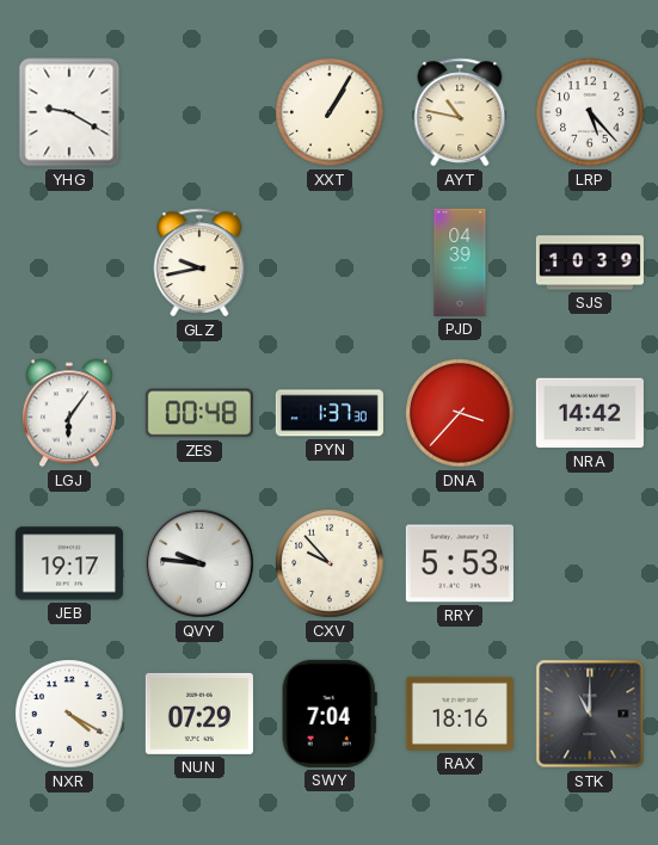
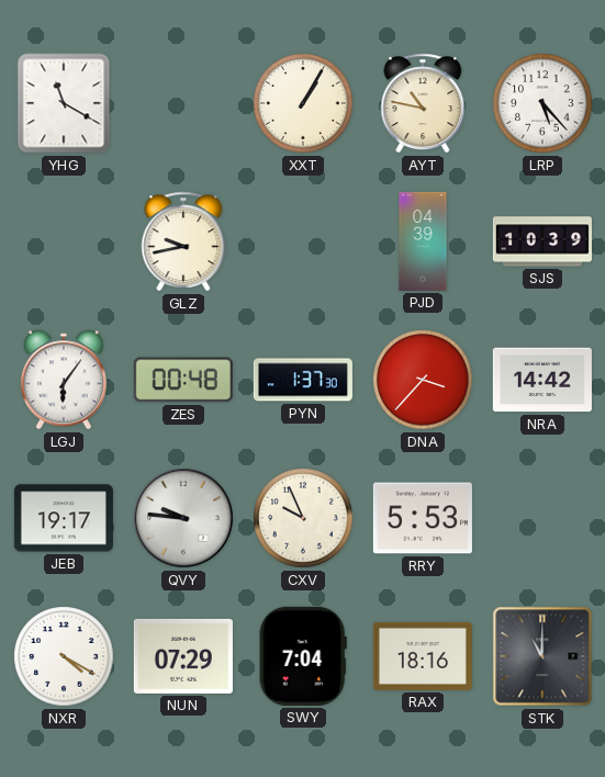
YHG: 9:20 -> 11:20
CXV: 9:53 -> 9:56
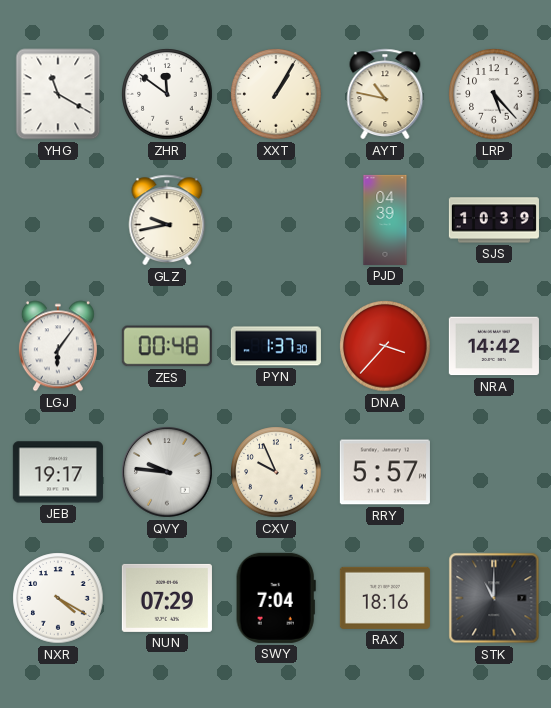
ZHR: none -> 11:51
RRY: 5:53 -> 5:57
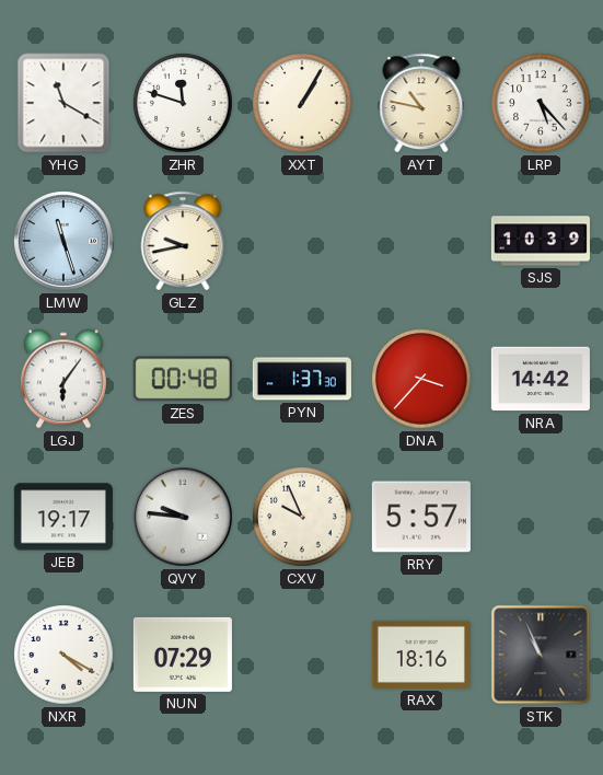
ZHR: 11:51 -> 11:48
LMW: none -> 11:27
PJD: 04:39 -> none
SWY: 7:04 -> none
STK: 11:00 -> 10:56
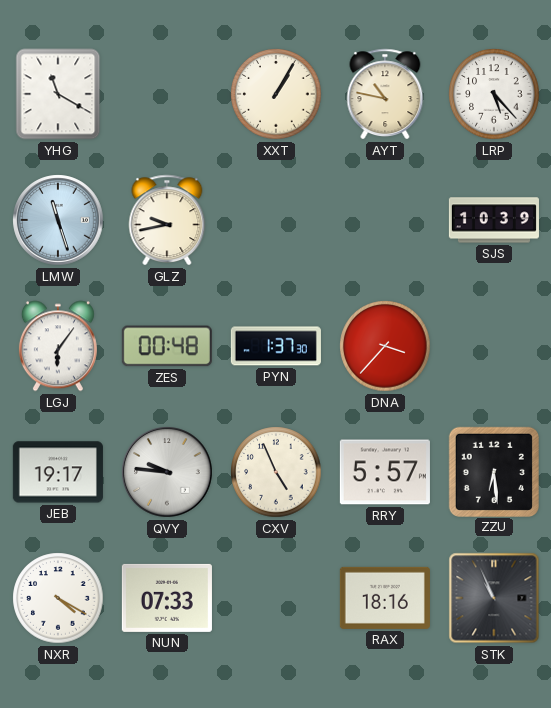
ZHR: 11:48 -> none
NRA: 14:42 -> none
CXV: 9:56 -> 4:56
ZZU: none -> 6:29
NUN: 07:29 -> 07:33
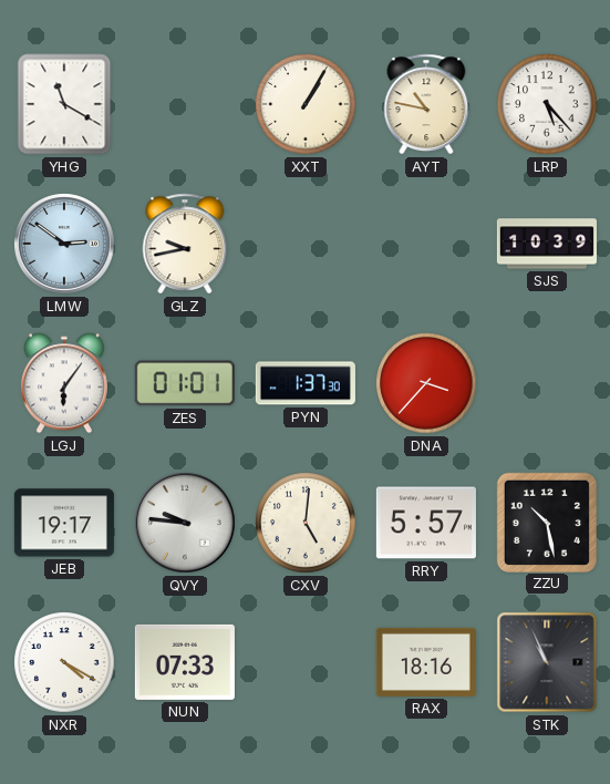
LMW: 11:27 -> 2:51
ZES: 00:48 -> 01:01
CXV: 4:56 -> 5:01
ZZU: 6:29 -> 10:28
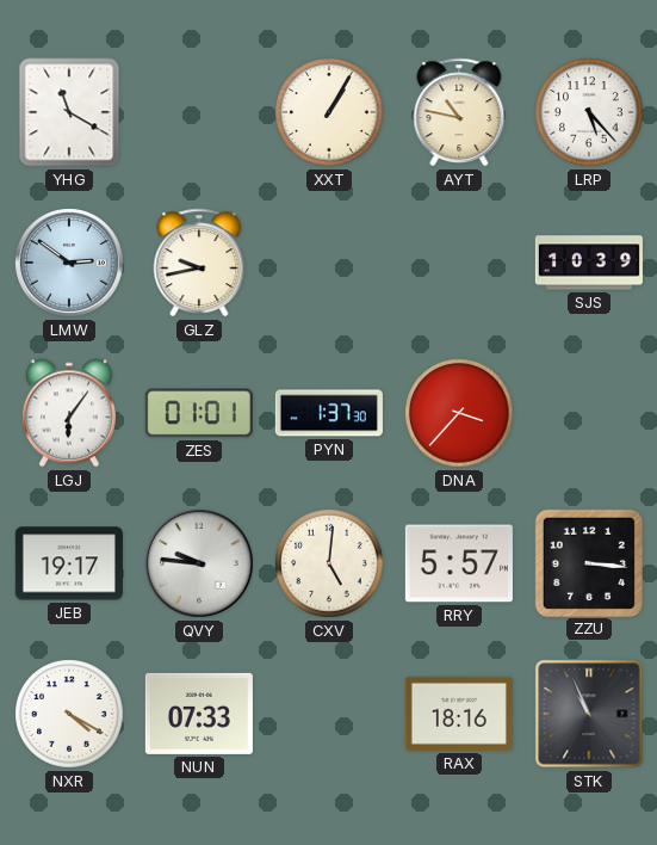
ZZU: 10:28 -> 3:16
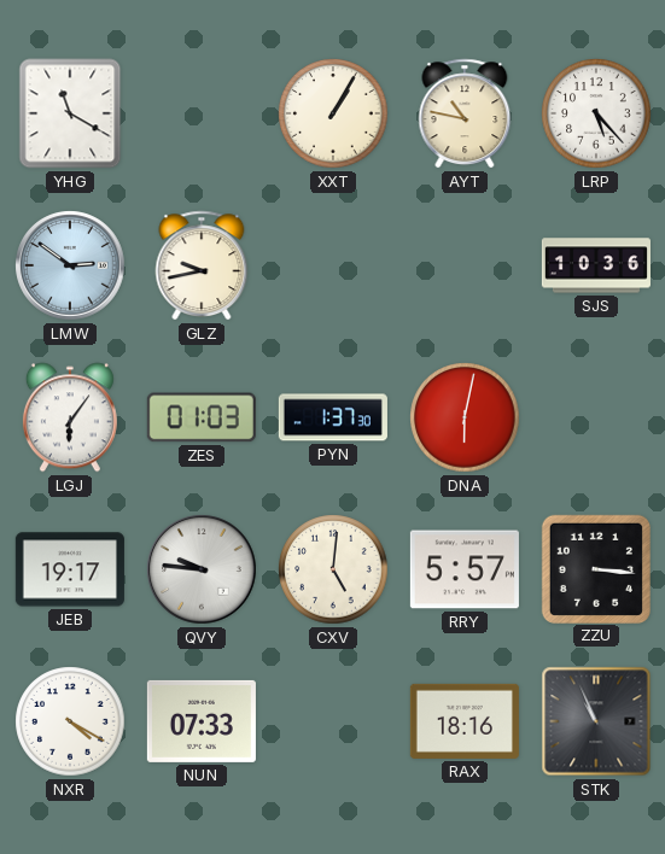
SJS: 10:39 -> 10:36
ZES: 01:01 -> 01:03
DNA: 3:37 -> 6:02
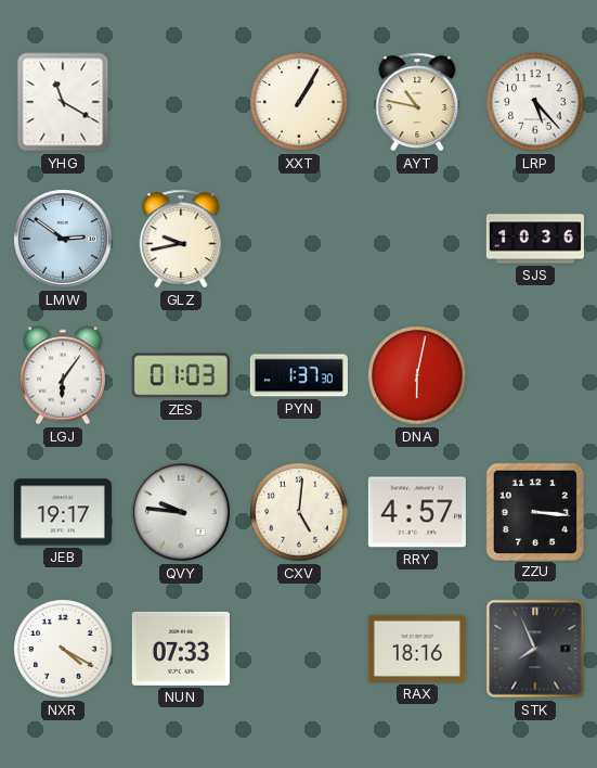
RRY: 5:57 -> 4:57
STK: 10:56 -> 7:56
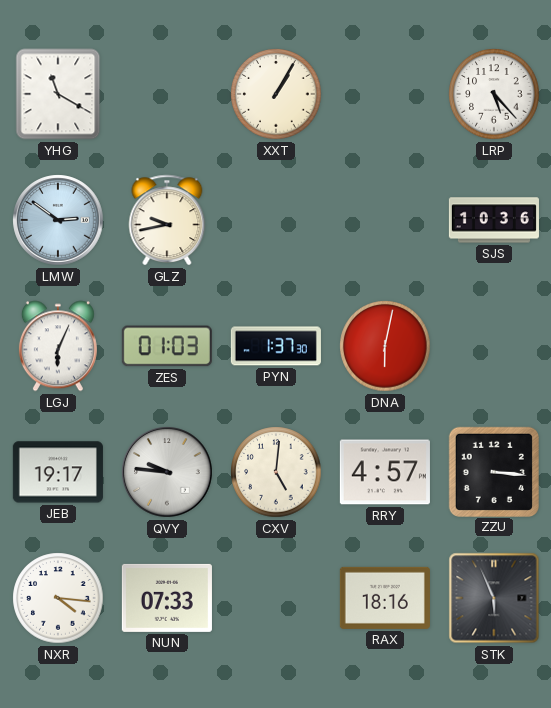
AYT: 10:47 -> none
LGJ: 6:06 -> 6:04
NXR: 4:20 -> 4:16
STK: 7:56 -> 5:56
